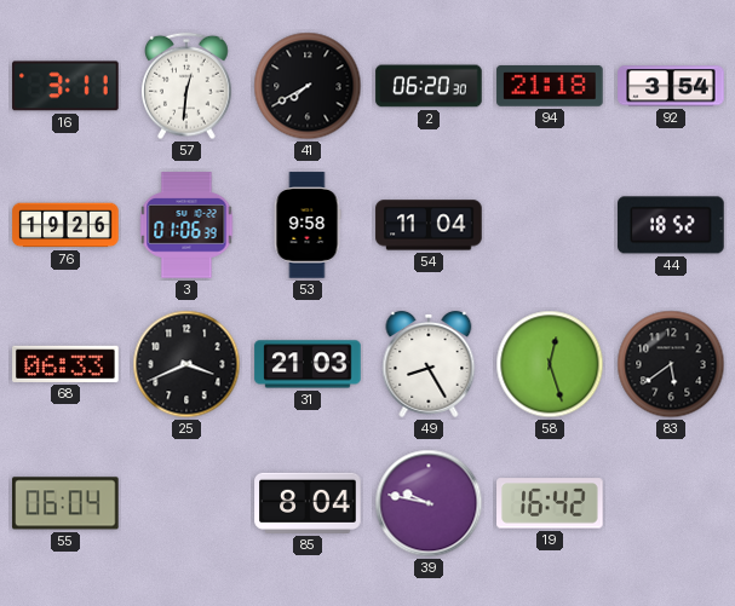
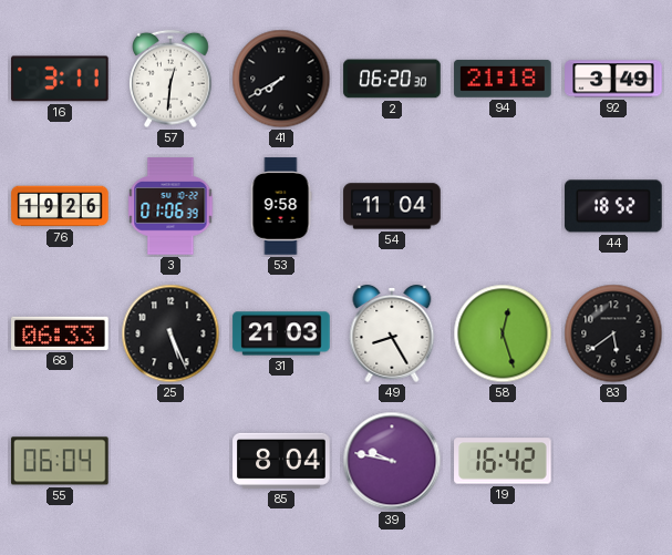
92: 3:54 -> 3:49
25: 3:41 -> 5:26
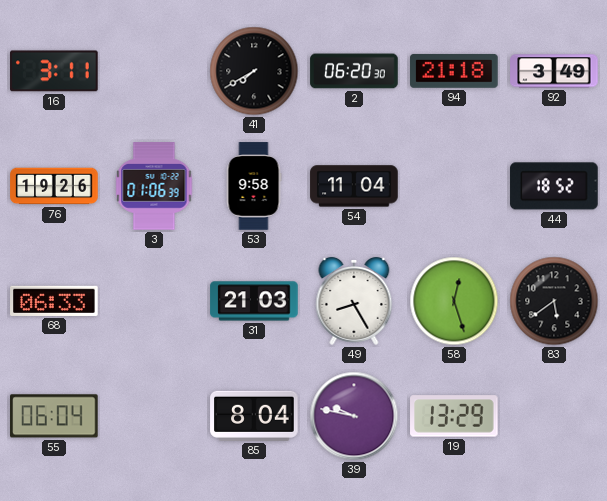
57: 12:31 -> none
25: 5:26 -> none
19: 16:42 -> 13:29
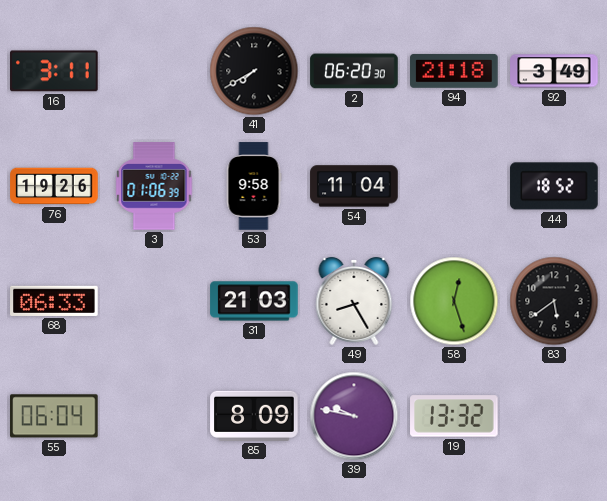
85: 8:04 -> 8:09
19: 13:29 -> 13:32
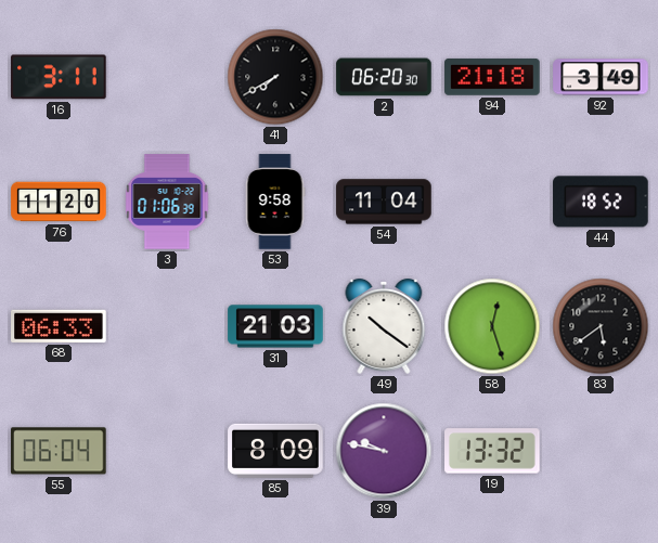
76: 19:26 -> 11:20
49: 8:25 -> 10:21
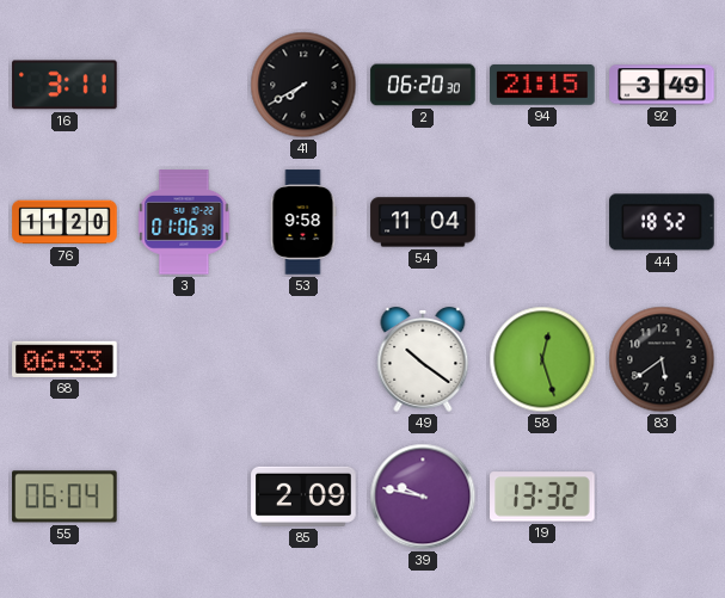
94: 21:18 -> 21:15
31: 21:03 -> none
85: 8:09 -> 2:09
